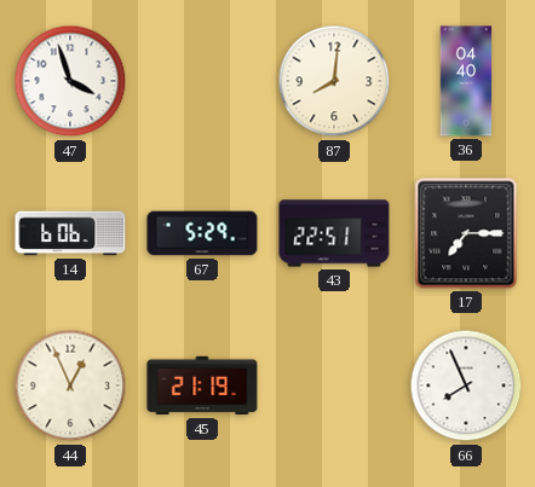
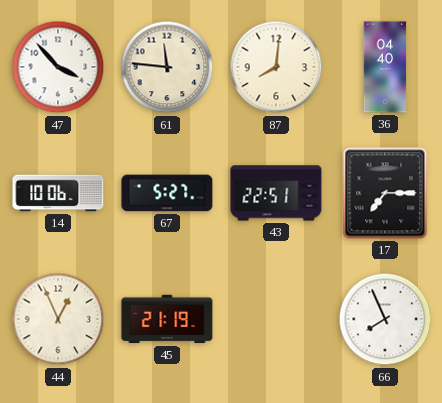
47: 3:57 -> 3:53
61: none -> 11:46
14: 6:06 -> 10:06
67: 5:29 -> 5:27
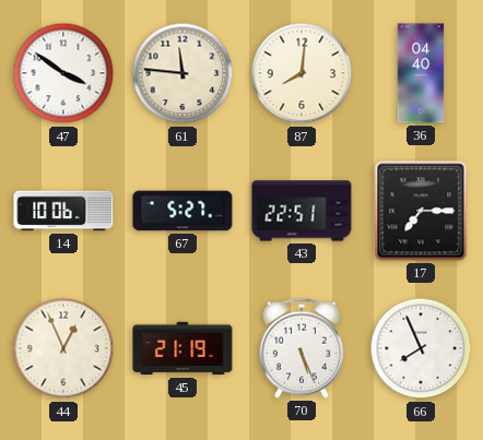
47: 3:53 -> 3:51
70: none -> 5:26
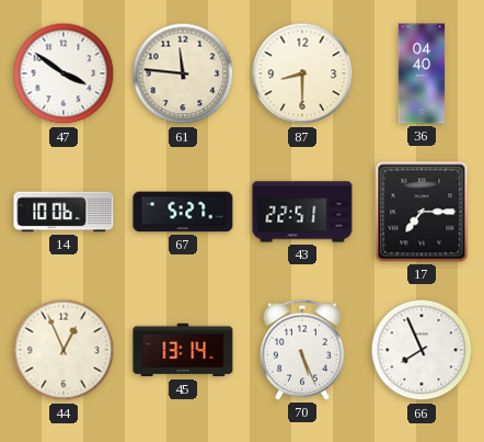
87: 8:01 -> 8:30
45: 21:19 -> 13:14
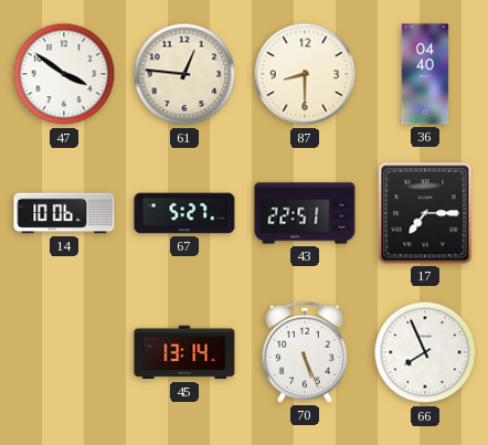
61: 11:46 -> 12:46
44: 12:56 -> none
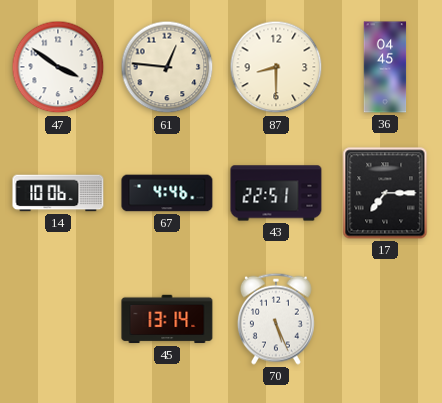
36: 04:40 -> 04:45
67: 5:27 -> 4:46
66: 7:56 -> none
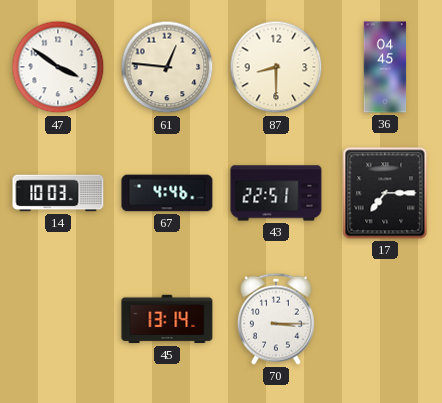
14: 10:06 -> 10:03
70: 5:26 -> 3:15
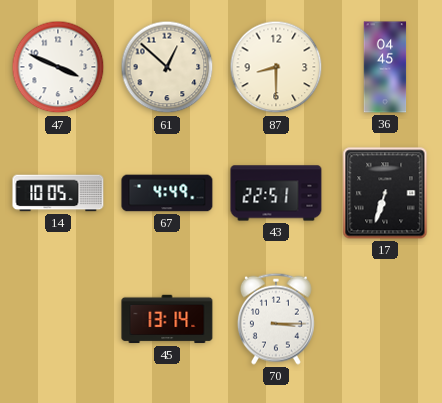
47: 3:51 -> 3:49
61: 12:46 -> 12:52
14: 10:03 -> 10:05
67: 4:46 -> 4:49
17: 7:15 -> 6:33
